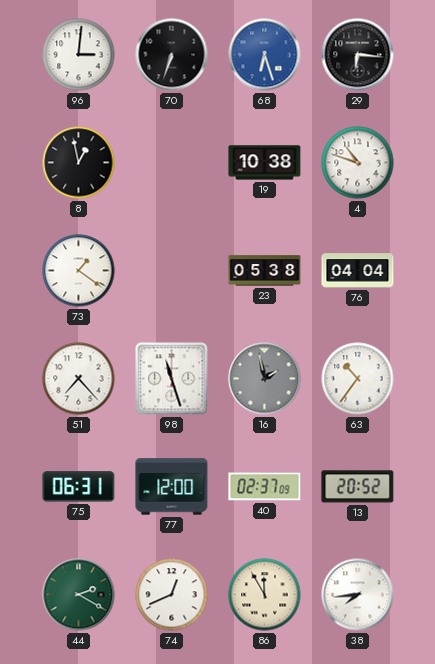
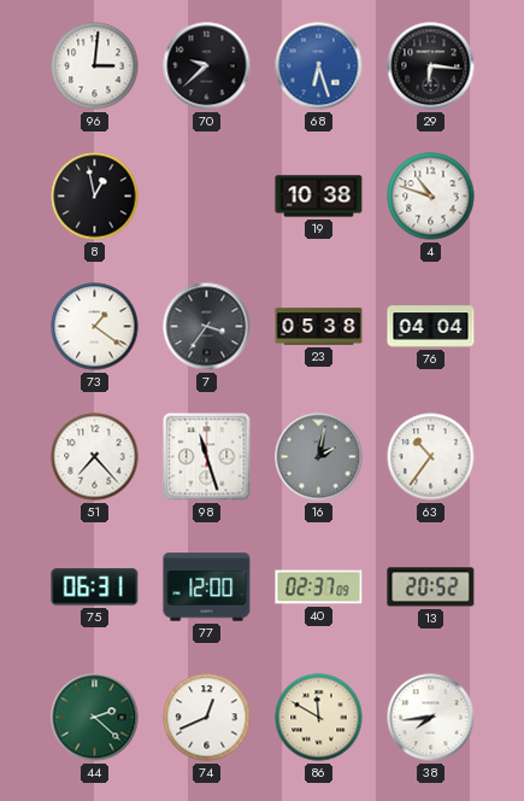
70: 6:33 -> 9:38
7: none -> 3:36
16: 1:58 -> 2:02
44: 2:20 -> 2:22
86: 11:55 -> 11:50
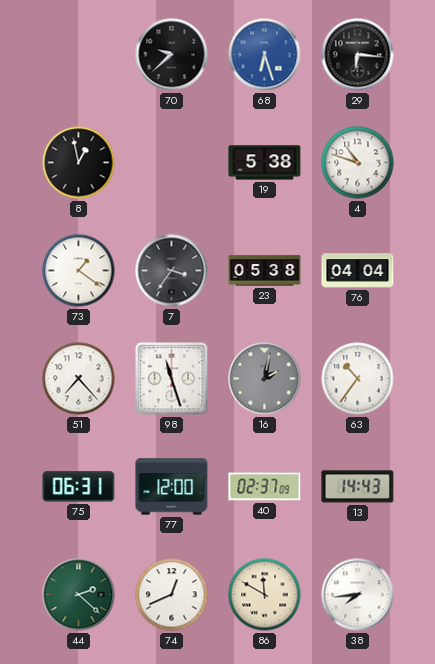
96: 3:01 -> none
19: 10:38 -> 5:38
13: 20:52 -> 14:43
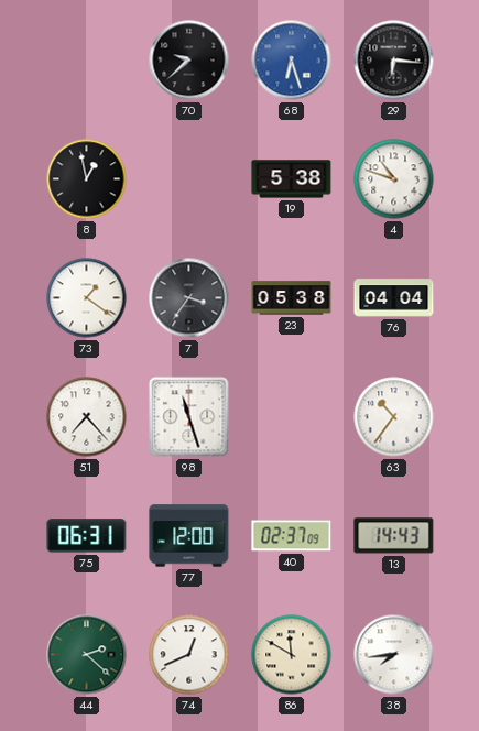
16: 2:02 -> none
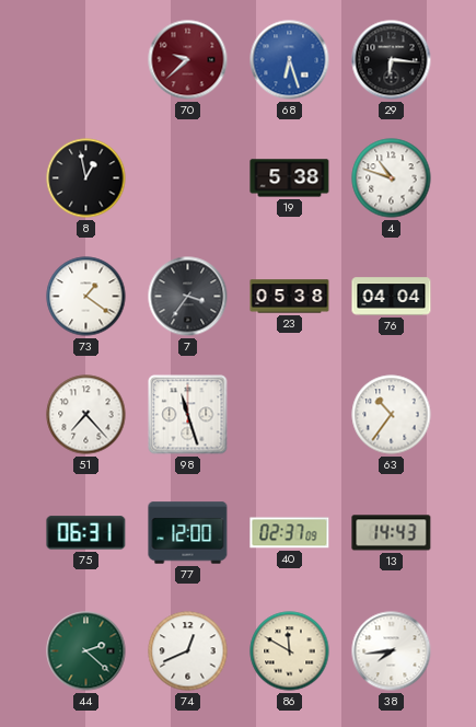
70 dial: black -> burgundy
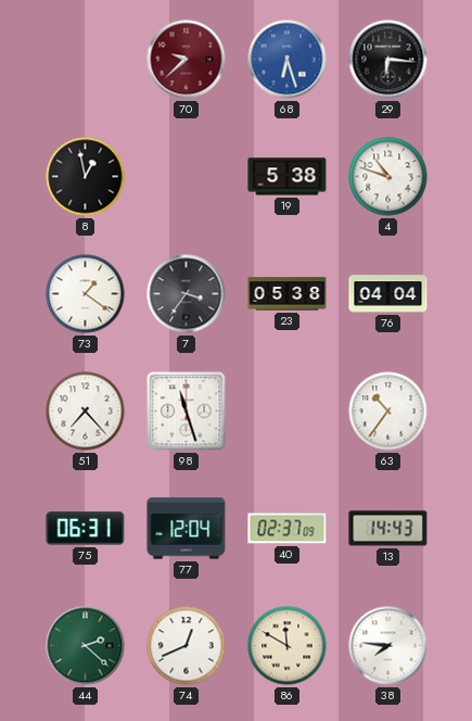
77: 12:00 -> 12:04
38: 7:44 -> 7:46
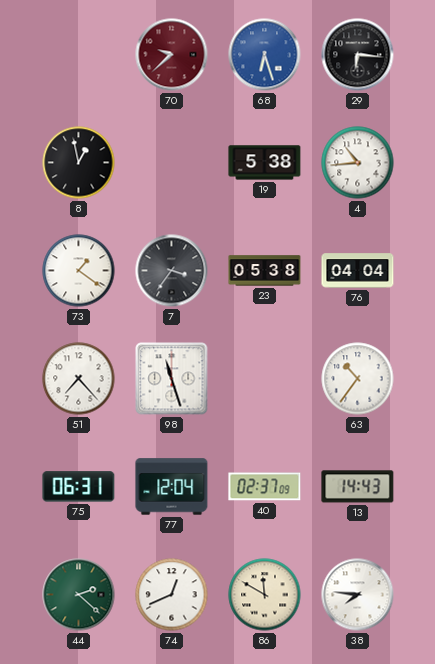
4: 10:48 -> 10:44
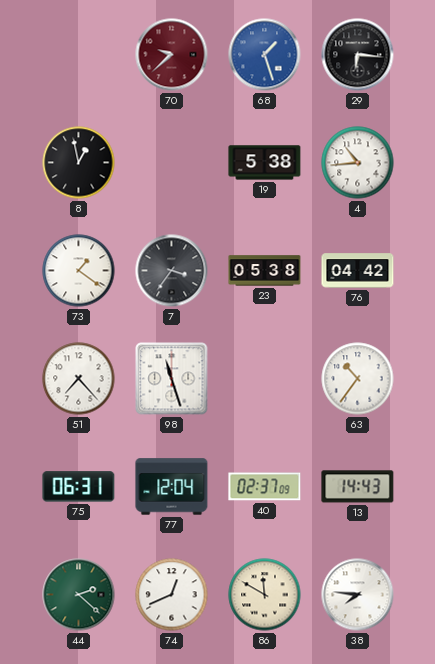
68: 6:27 -> 1:27
76: 04:04 -> 04:42
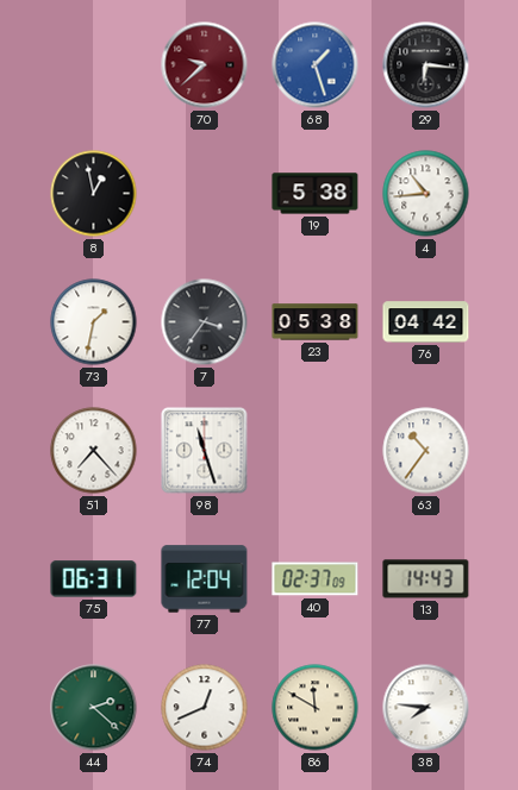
73: 1:21 -> 1:32
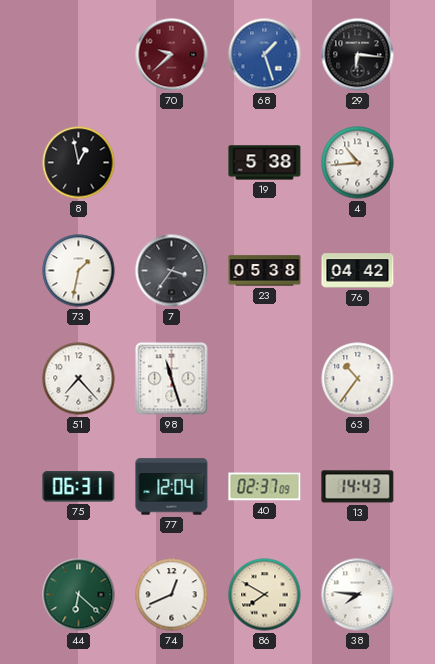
44: 2:22 -> 6:22
86: 11:50 -> 7:50
